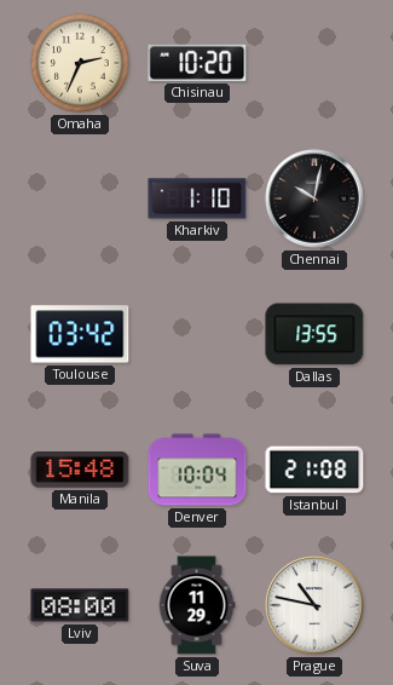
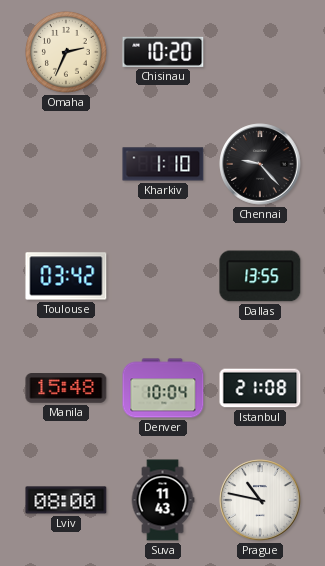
Chennai: 10:02 -> 9:23
Suva: 11:29 -> 11:43
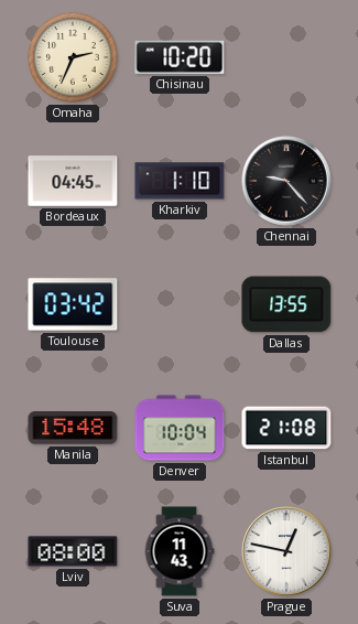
Bordeaux: none -> 04:45
Prague: 10:47 -> 12:47
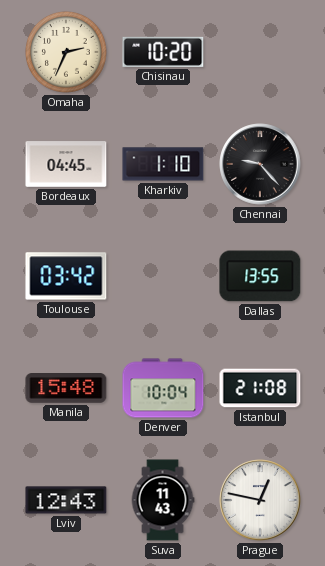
Lviv: 08:00 -> 12:43
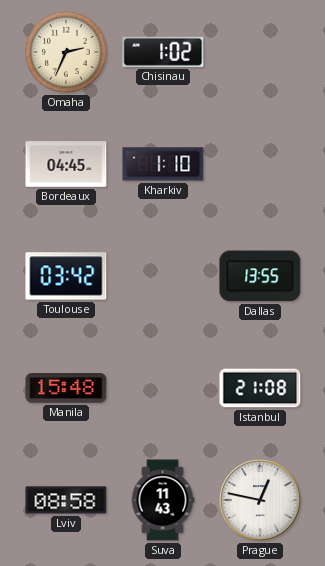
Chisinau: 10:20 -> 1:02
Chennai: 9:23 -> none
Denver: 10:04 -> none
Lviv: 12:43 -> 08:58
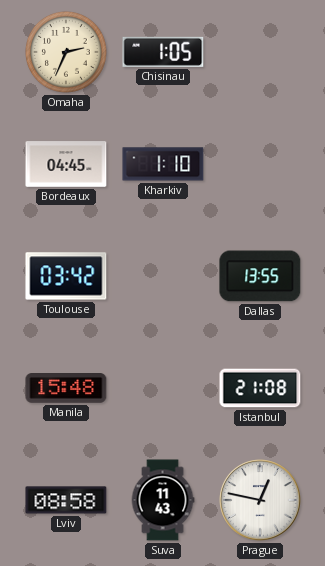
Chisinau: 1:02 -> 1:05
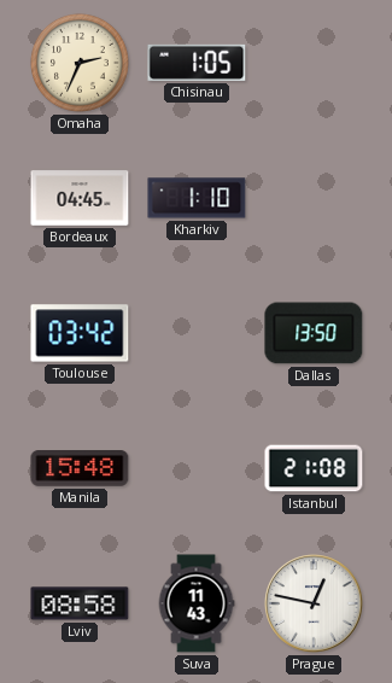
Dallas: 13:55 -> 13:50
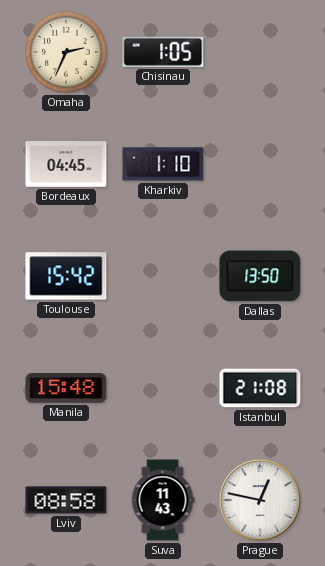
Toulouse: 03:42 -> 15:42
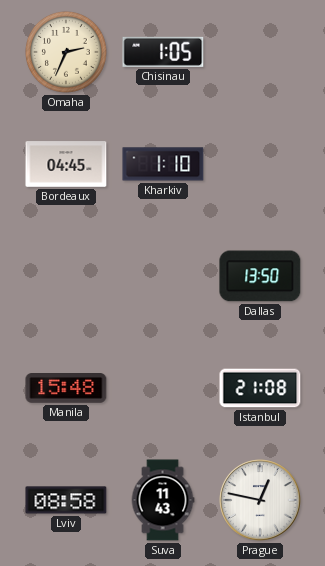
Toulouse: 15:42 -> none
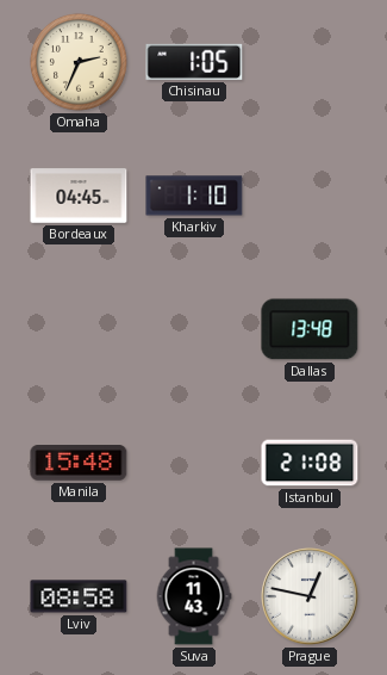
Dallas: 13:50 -> 13:48
